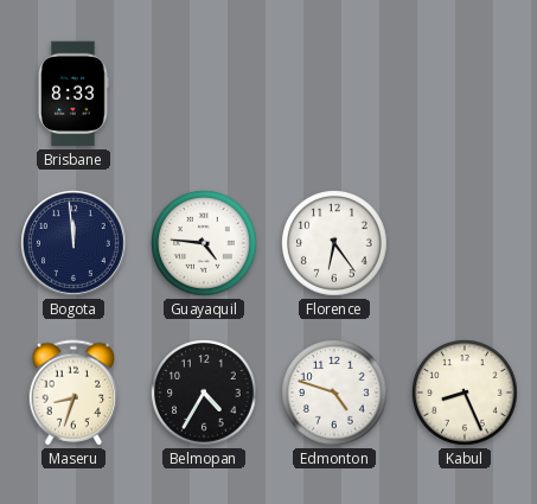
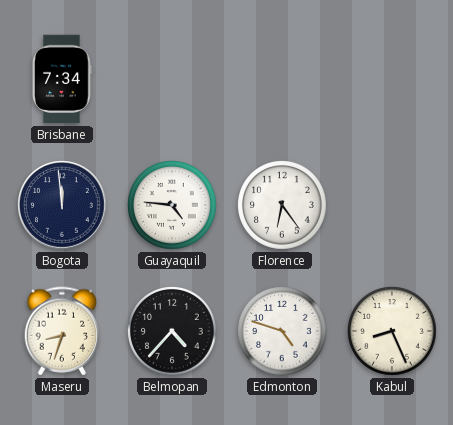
Brisbane: 8:33 -> 7:34
Belmopan: 4:35 -> 4:37
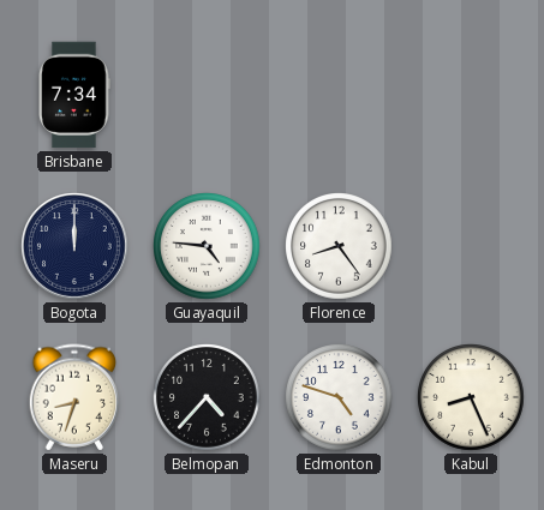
Bogota: 11:59 -> 12:00
Florence: 6:24 -> 8:24
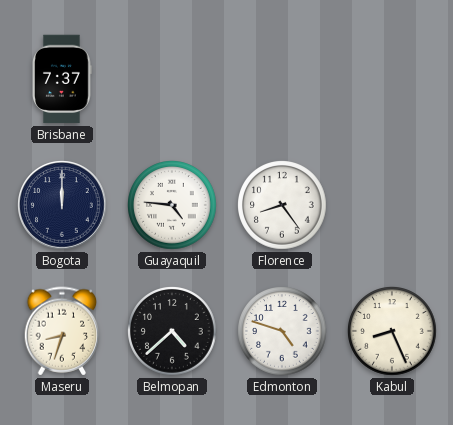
Brisbane: 7:34 -> 7:37
Belmopan: 4:37 -> 4:38
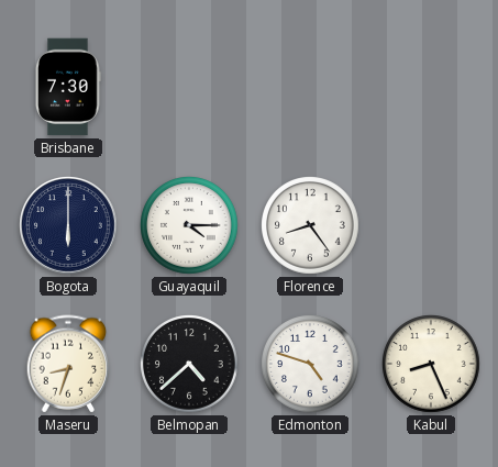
Brisbane: 7:37 -> 7:30
Bogota: 12:00 -> 6:00
Guayaquil: 4:46 -> 4:15
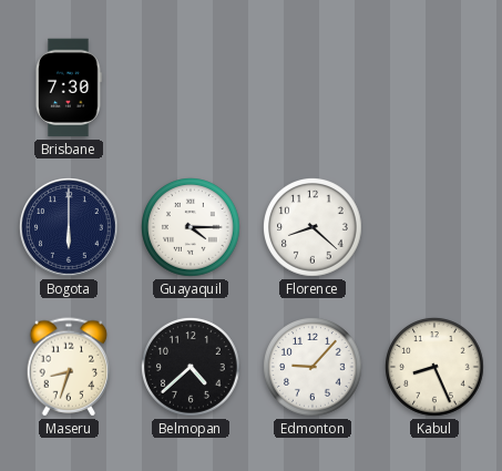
Florence: 8:24 -> 8:22
Edmonton: 4:48 -> 9:07
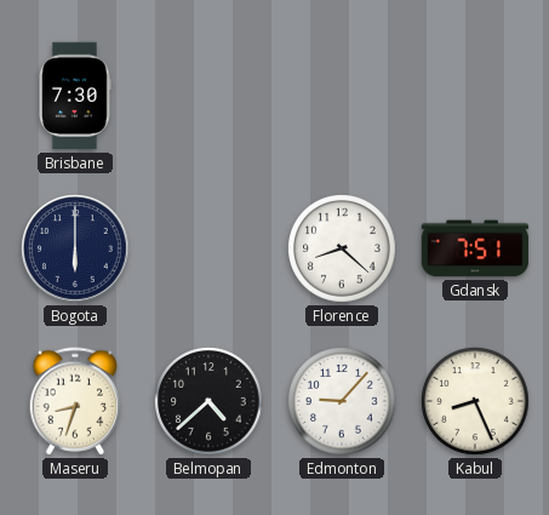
Guayaquil: 4:15 -> none
Gdansk: none -> 7:51
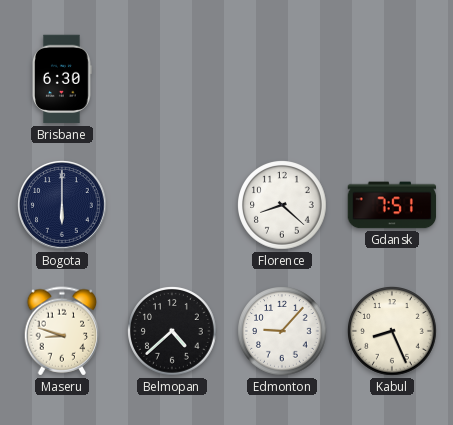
Brisbane: 7:30 -> 6:30
Maseru: 8:33 -> 8:48
